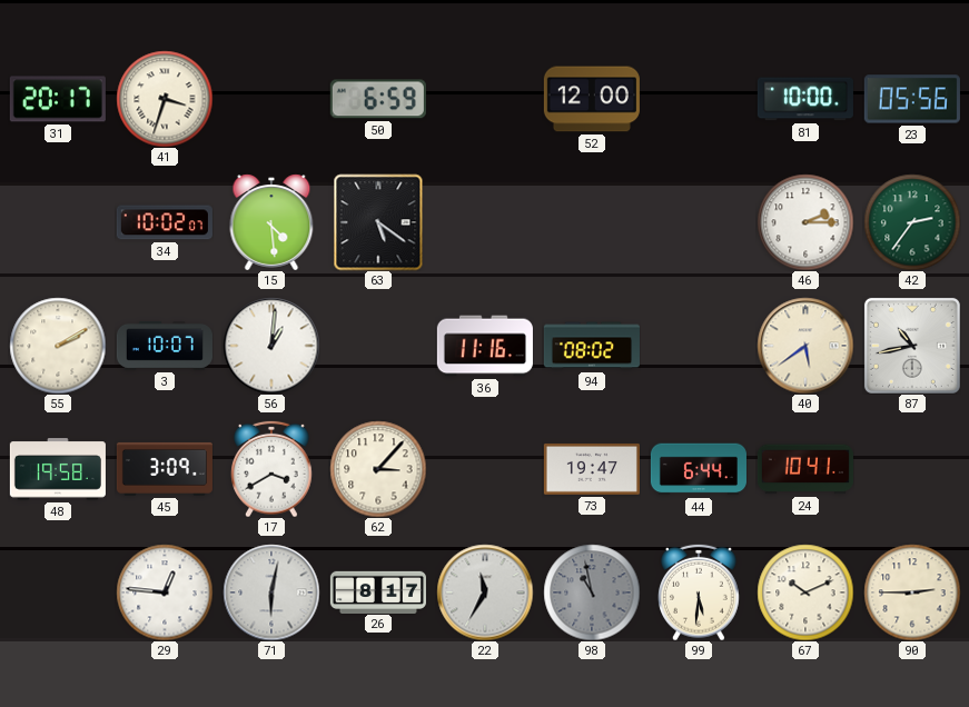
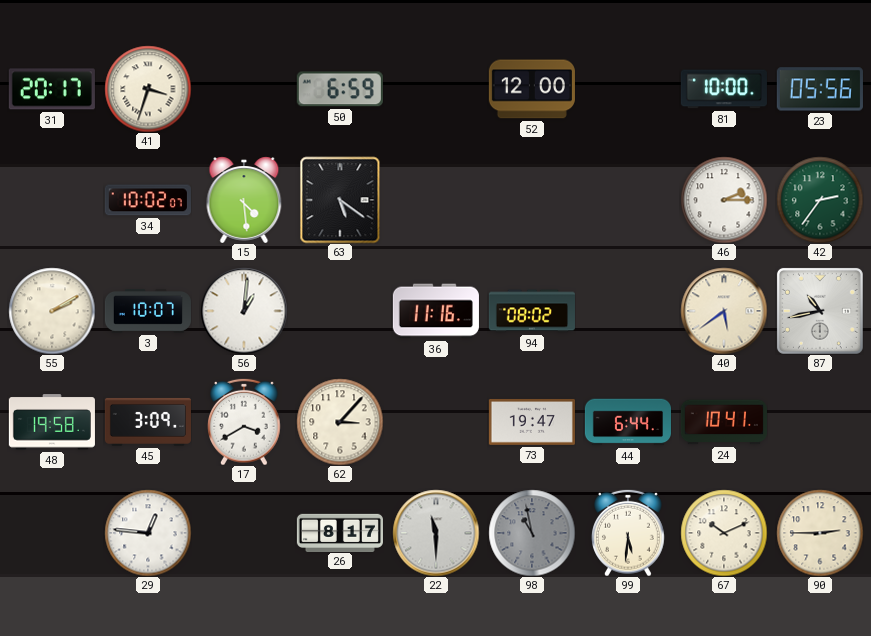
71: 6:02 -> none
22: 11:35 -> 11:30
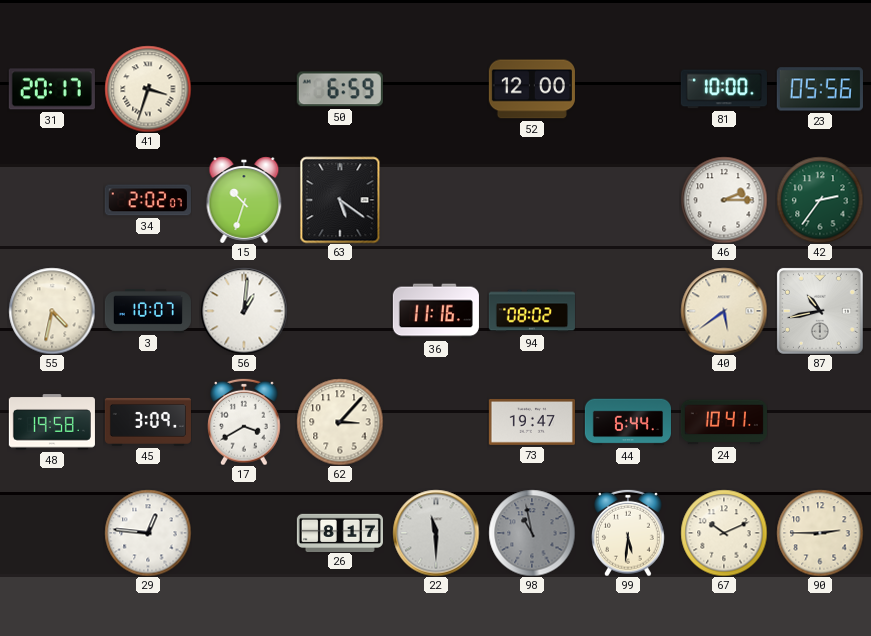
34: 10:02 -> 2:02
15: 4:29 -> 10:33
55: 2:10 -> 4:32
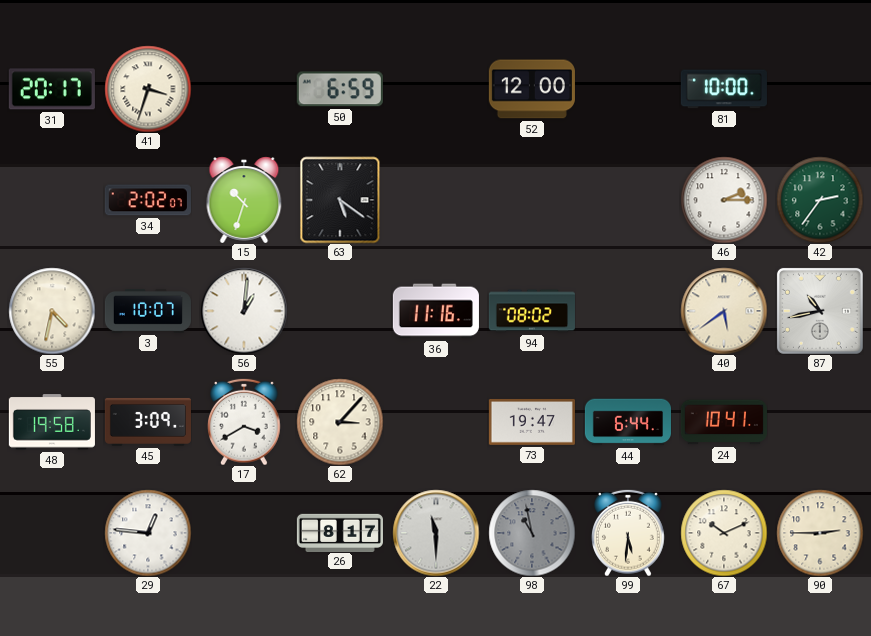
23: 05:56 -> none
